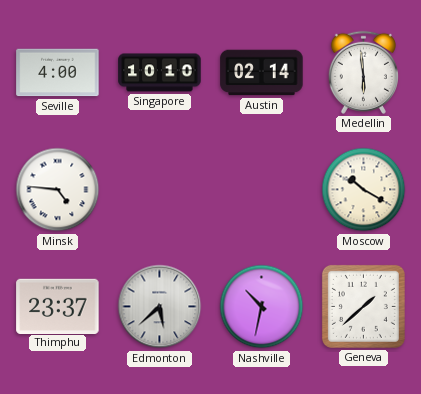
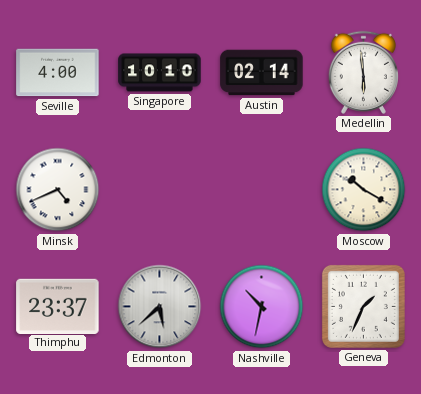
Minsk: 4:46 -> 4:41
Geneva: 1:38 -> 1:34
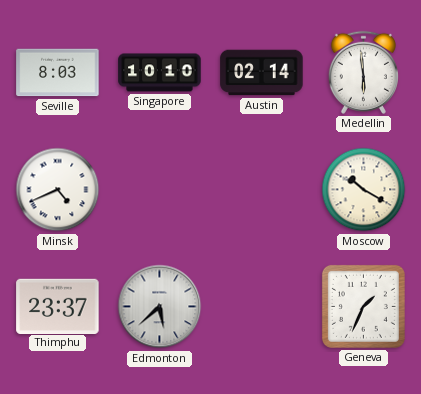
Seville: 4:00 -> 8:03
Nashville: 10:32 -> none
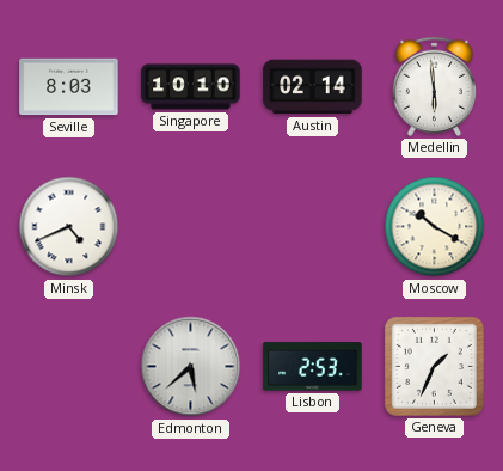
Thimphu: 23:37 -> none
Lisbon: none -> 2:53
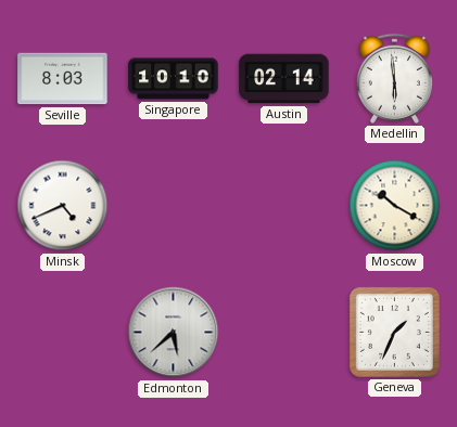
Lisbon: 2:53 -> none
